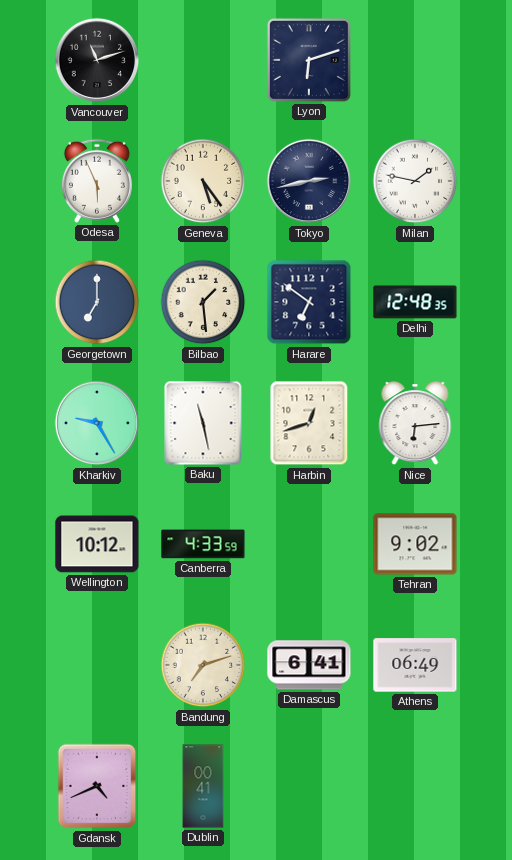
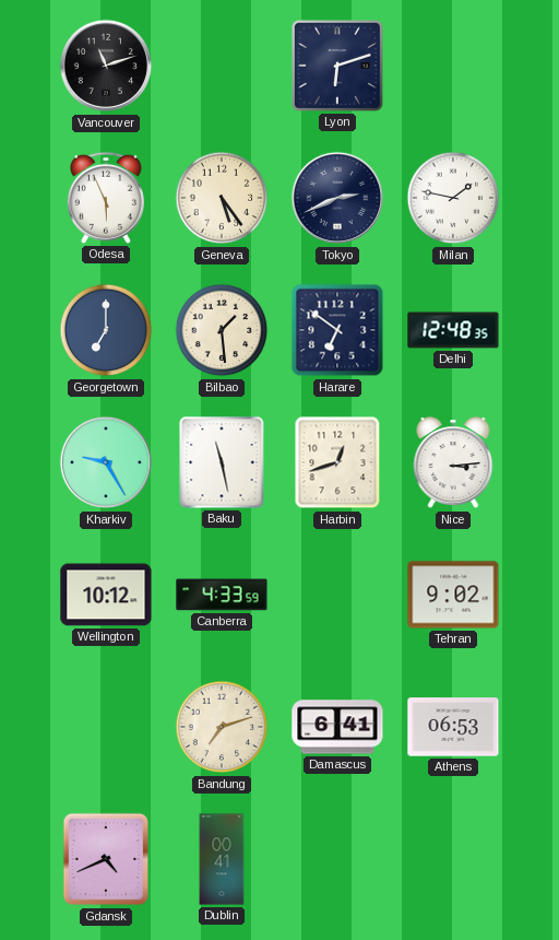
Tokyo: 2:43 -> 2:41
Nice: 6:14 -> 3:14
Athens: 06:49 -> 06:53
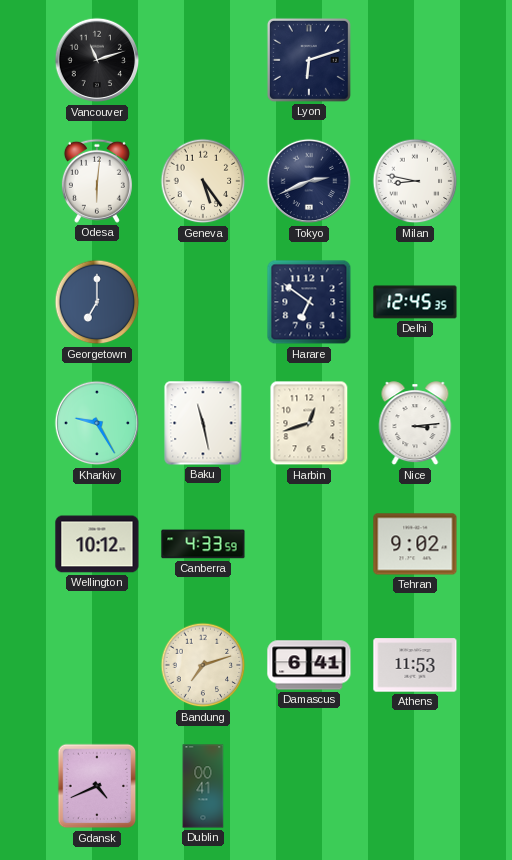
Odesa: 5:56 -> 6:01
Milan: 1:47 -> 8:47
Bilbao: 1:29 -> none
Delhi: 12:48 -> 12:45
Athens: 06:53 -> 11:53
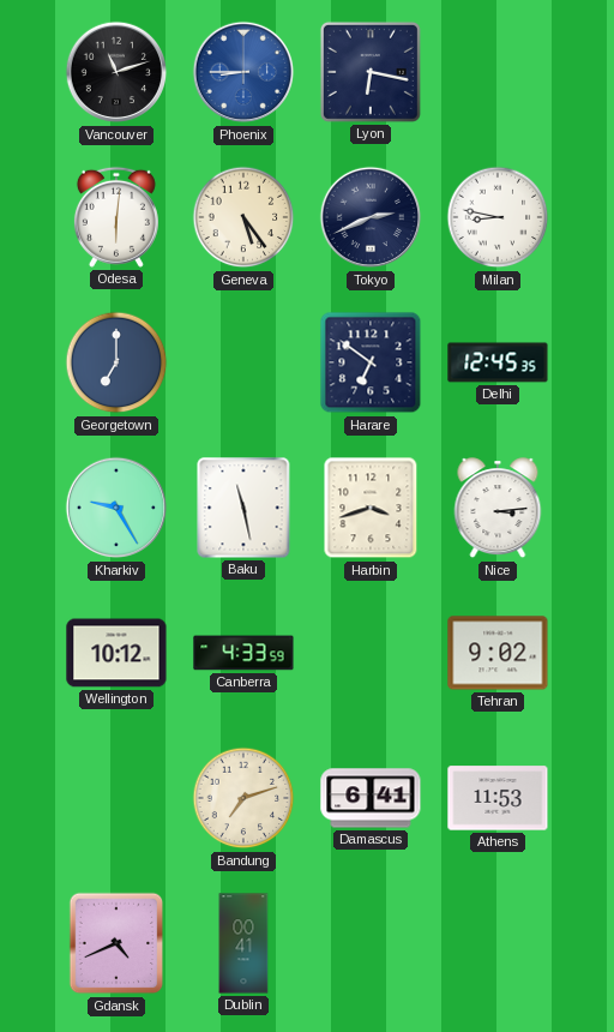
Phoenix: none -> 8:45
Lyon: 6:12 -> 6:17
Harbin: 12:42 -> 3:42
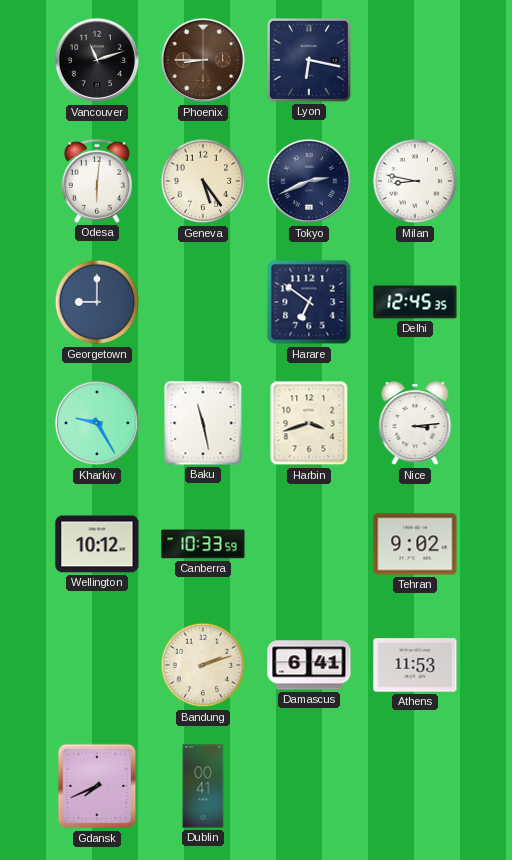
Phoenix dial: blue -> brown
Georgetown: 7:00 -> 9:00
Canberra: 4:33 -> 10:33
Bandung: 7:12 -> 2:12
Gdansk: 4:41 -> 7:41
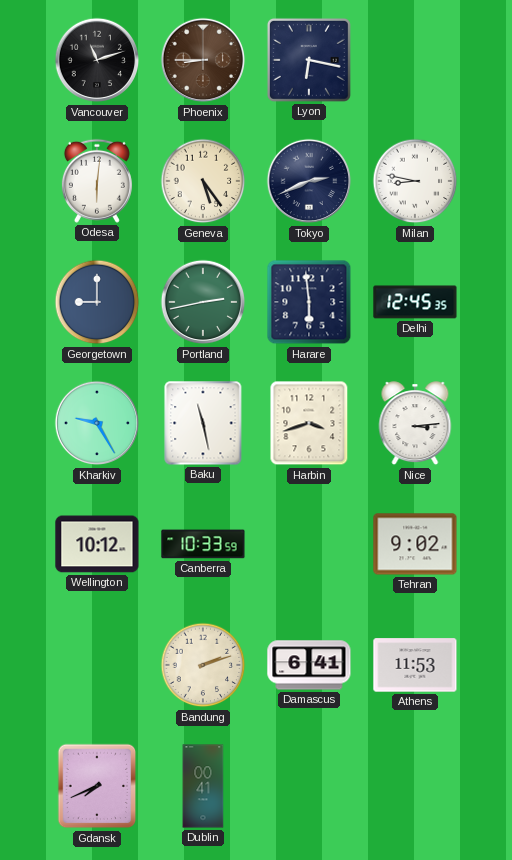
Portland: none -> 2:43
Harare: 6:51 -> 5:59
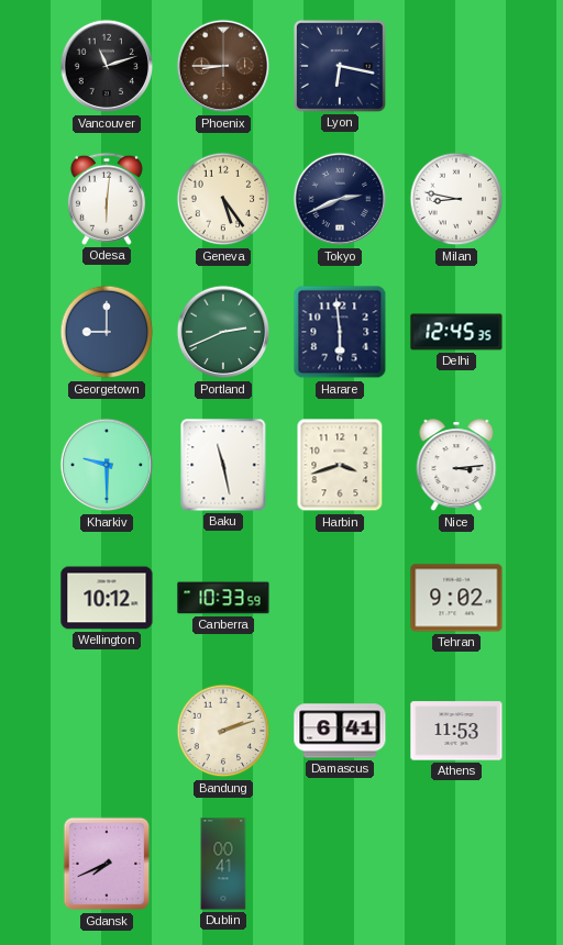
Portland: 2:43 -> 2:41
Kharkiv: 9:25 -> 9:30
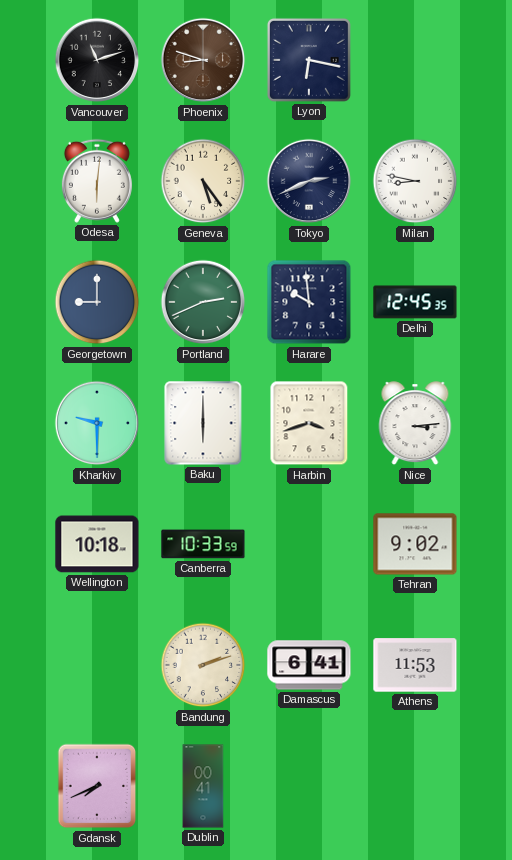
Phoenix: 8:45 -> 8:48
Harare: 5:59 -> 9:59
Baku: 11:28 -> 6:00
Wellington: 10:12 -> 10:18
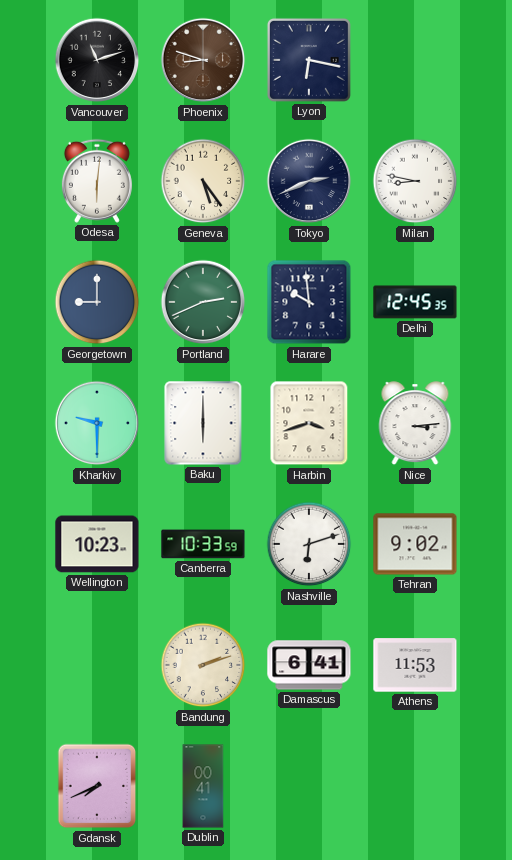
Wellington: 10:18 -> 10:23
Nashville: none -> 6:12
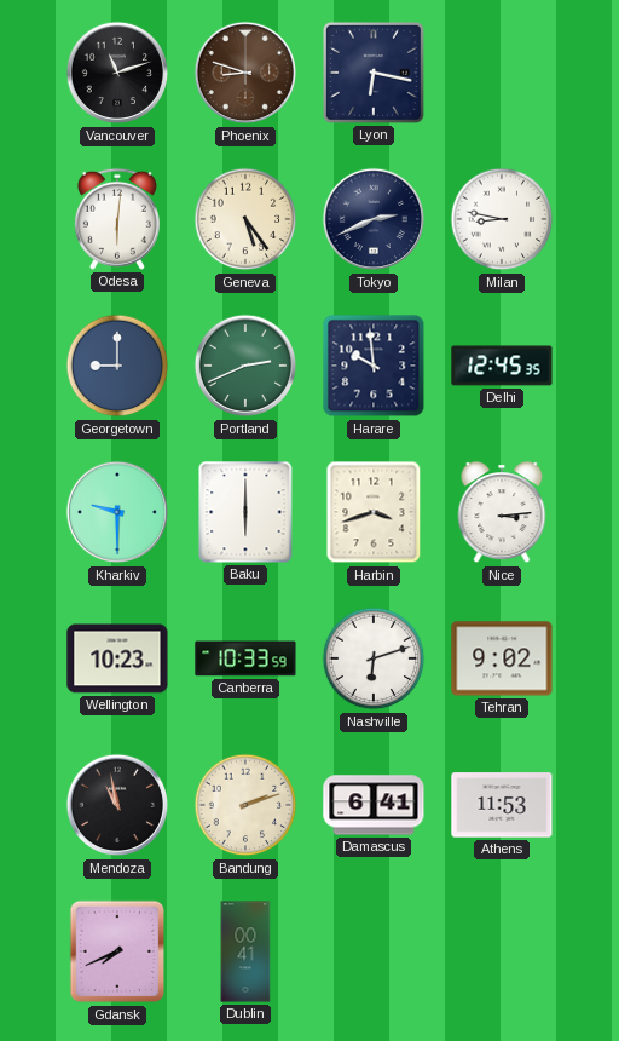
Mendoza: none -> 10:58
